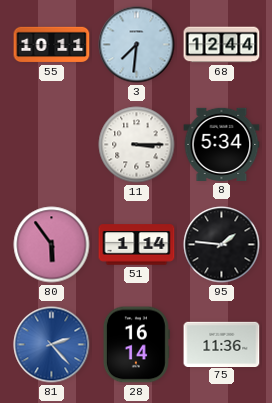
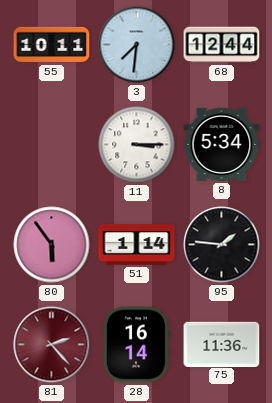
81 dial: blue -> burgundy
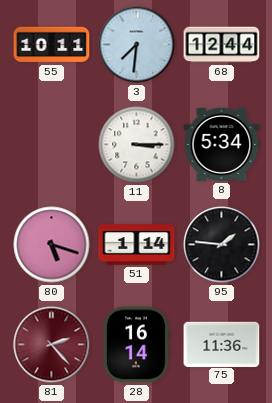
80: 5:54 -> 5:18
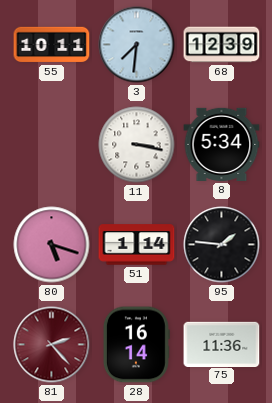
68: 12:44 -> 12:39
11: 3:15 -> 3:17
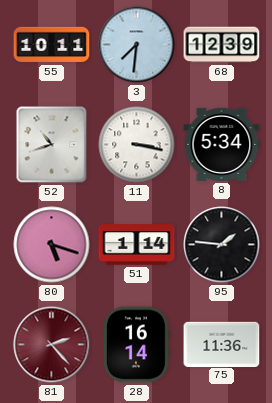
52: none -> 10:42
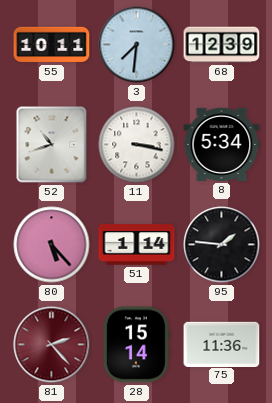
80: 5:18 -> 5:23
28: 16:14 -> 15:14
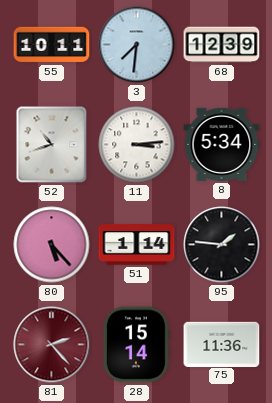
11: 3:17 -> 3:14
